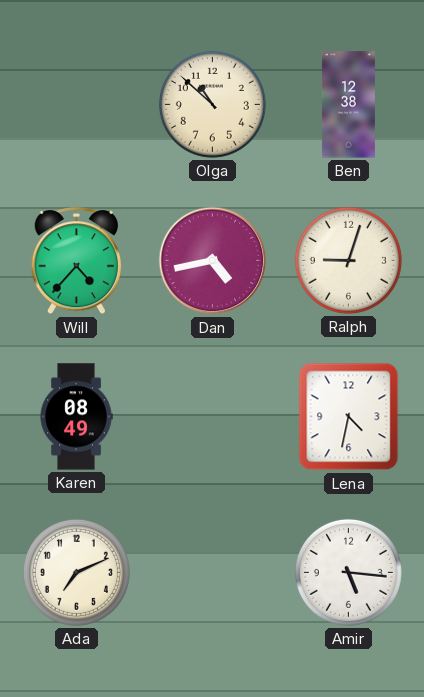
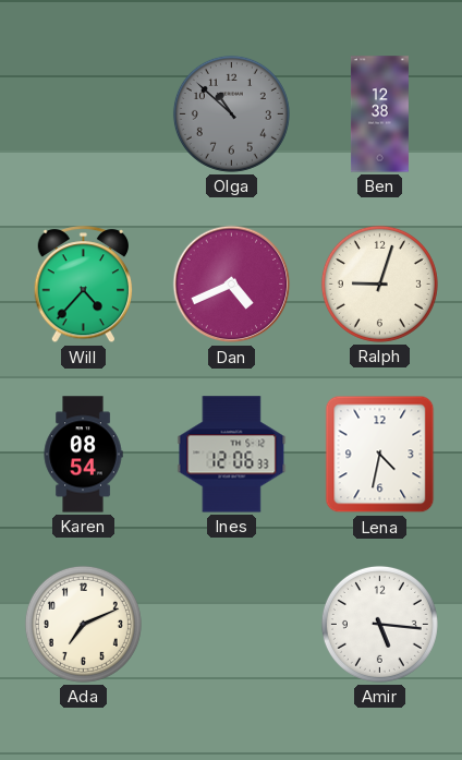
Olga dial: cream -> grey
Dan: 4:43 -> 4:41
Karen: 08:49 -> 08:54
Ines: none -> 12:06
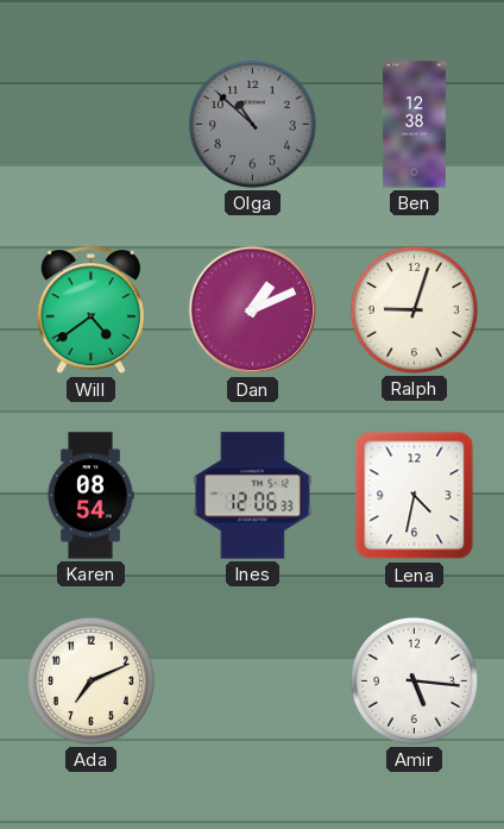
Will: 4:37 -> 4:39
Dan: 4:41 -> 1:11
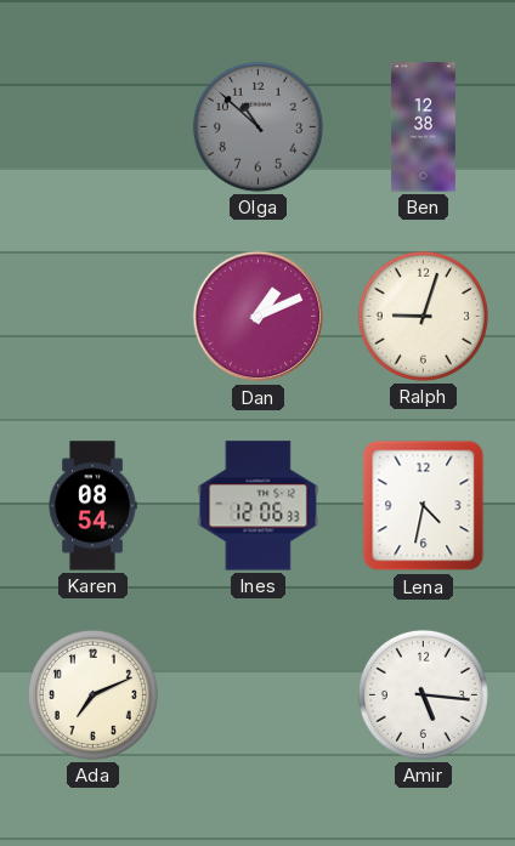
Will: 4:39 -> none
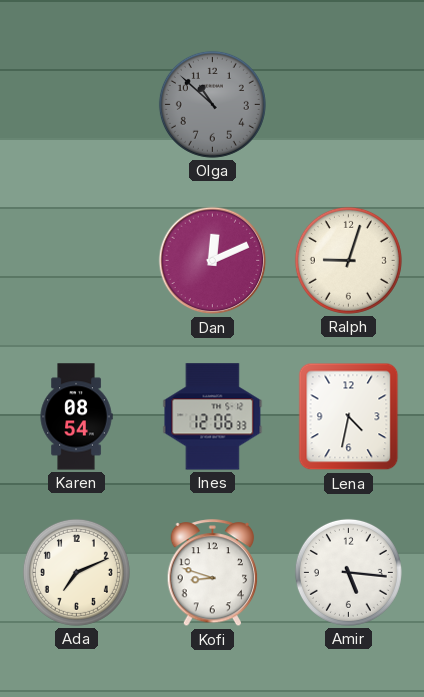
Ben: 12:38 -> none
Dan: 1:11 -> 12:11
Kofi: none -> 8:48
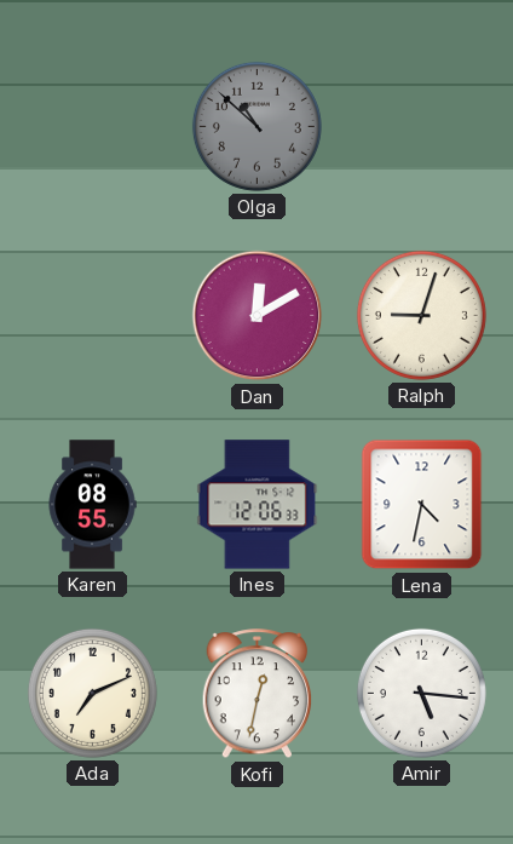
Dan: 12:11 -> 12:10
Karen: 08:54 -> 08:55
Kofi: 8:48 -> 12:32
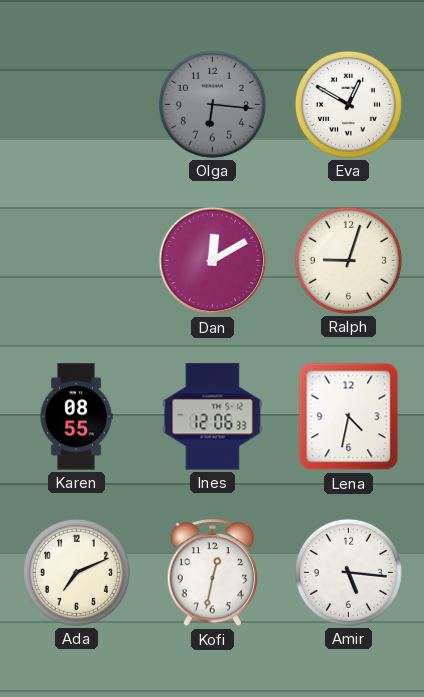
Olga: 10:52 -> 6:16
Eva: none -> 12:50
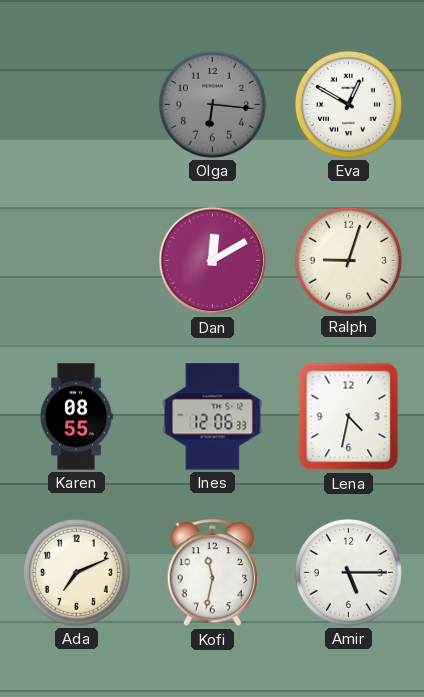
Kofi: 12:32 -> 11:32
Amir: 5:16 -> 5:15
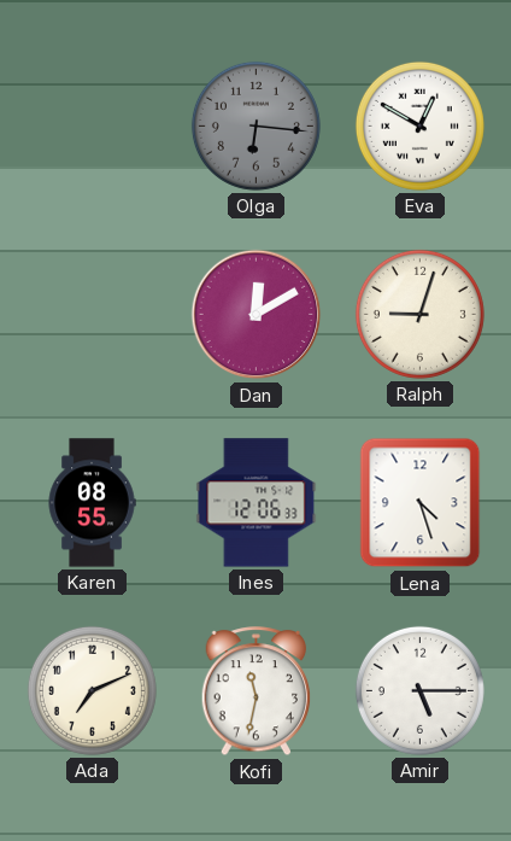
Lena: 4:32 -> 4:27
